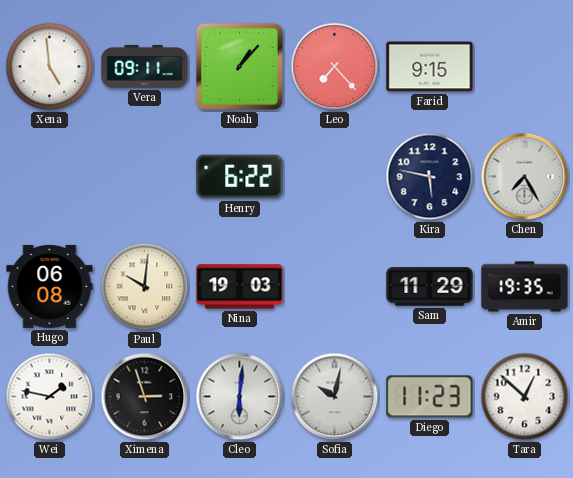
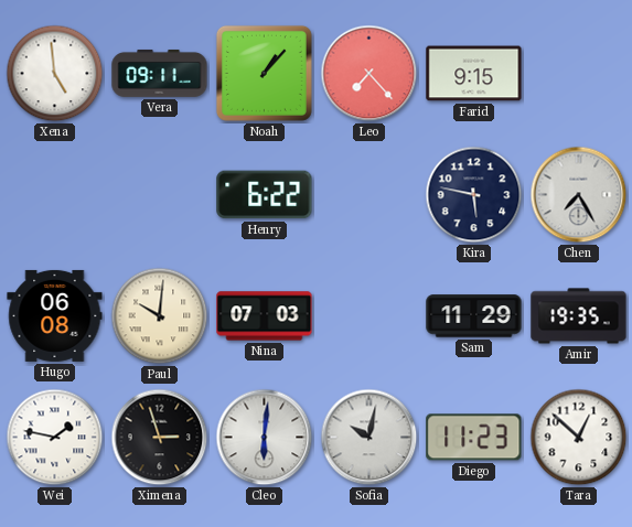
Nina: 19:03 -> 07:03
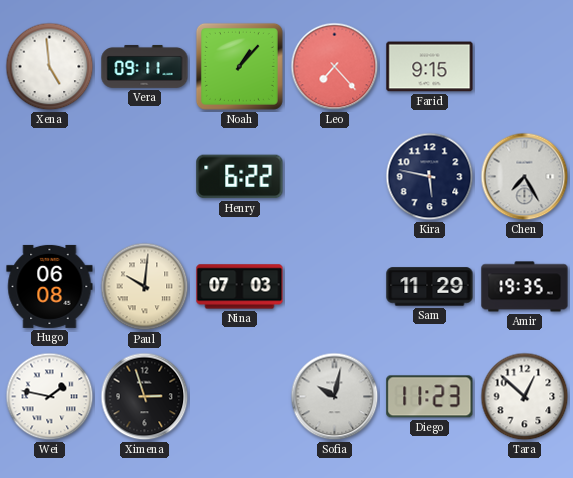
Cleo: 6:01 -> none
